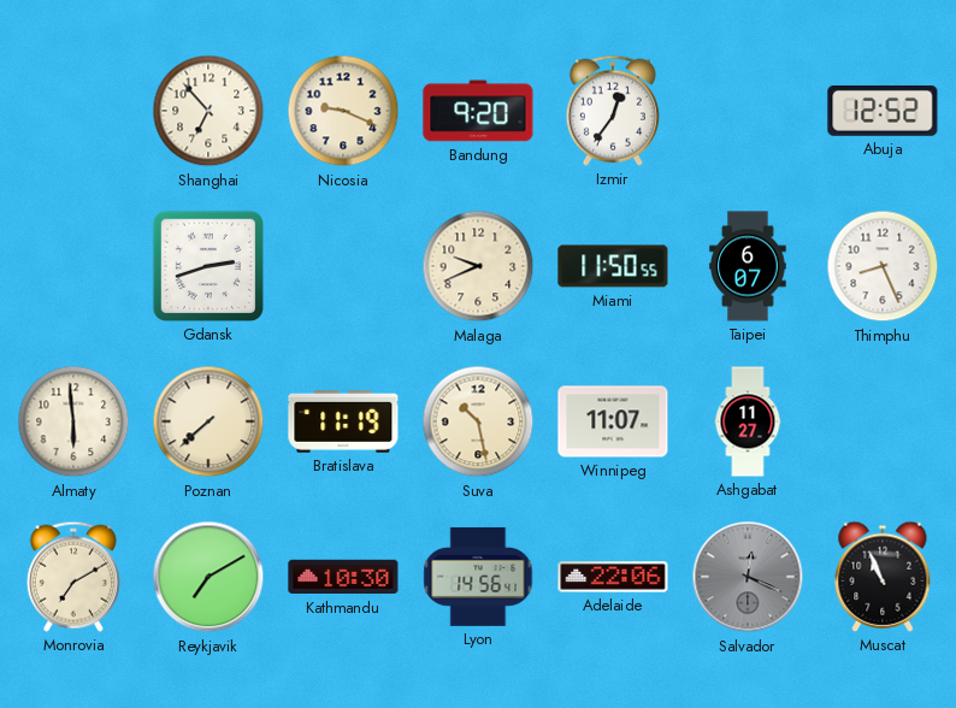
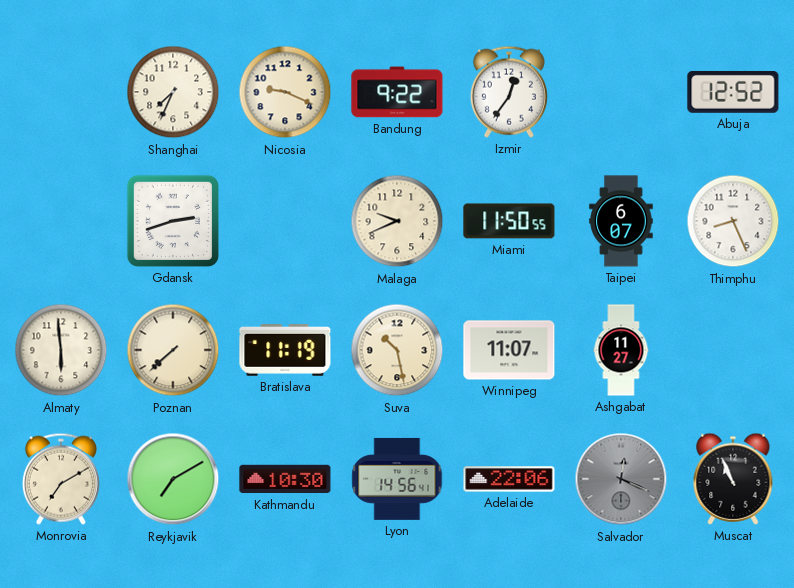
Shanghai: 6:53 -> 7:34
Bandung: 9:20 -> 9:22
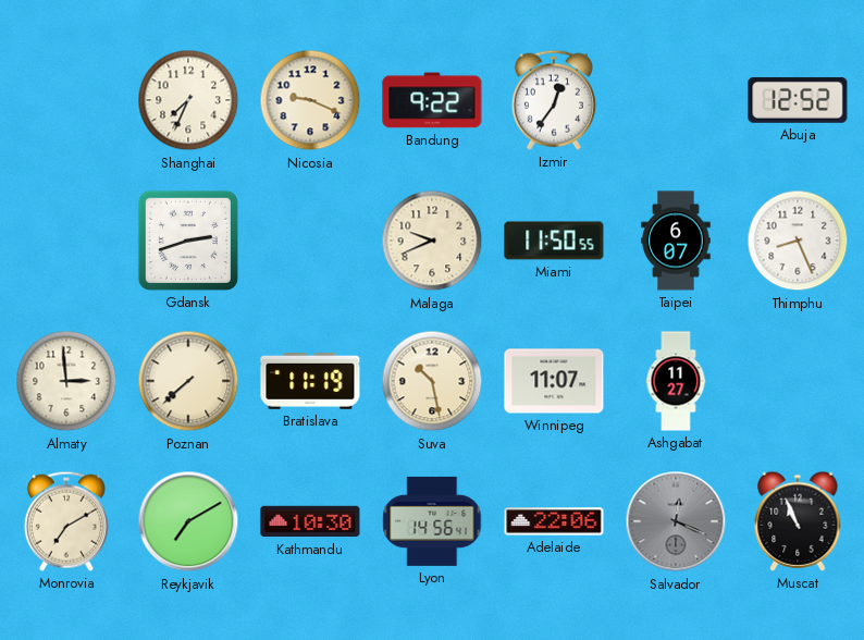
Almaty: 5:59 -> 2:59
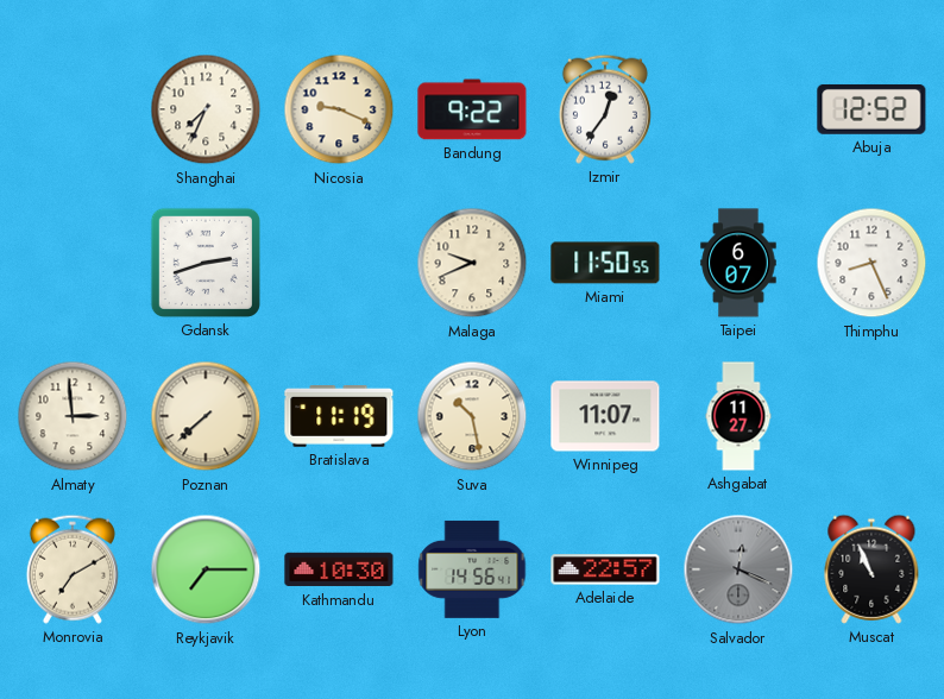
Reykjavik: 7:10 -> 7:15
Adelaide: 22:06 -> 22:57
